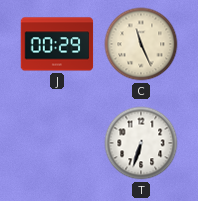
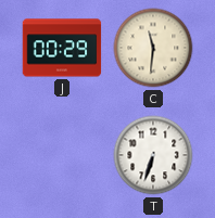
C: 11:26 -> 11:31
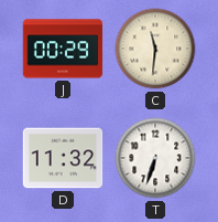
D: none -> 11:32
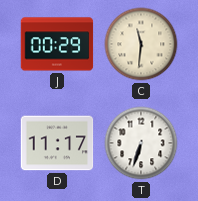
D: 11:32 -> 11:17
